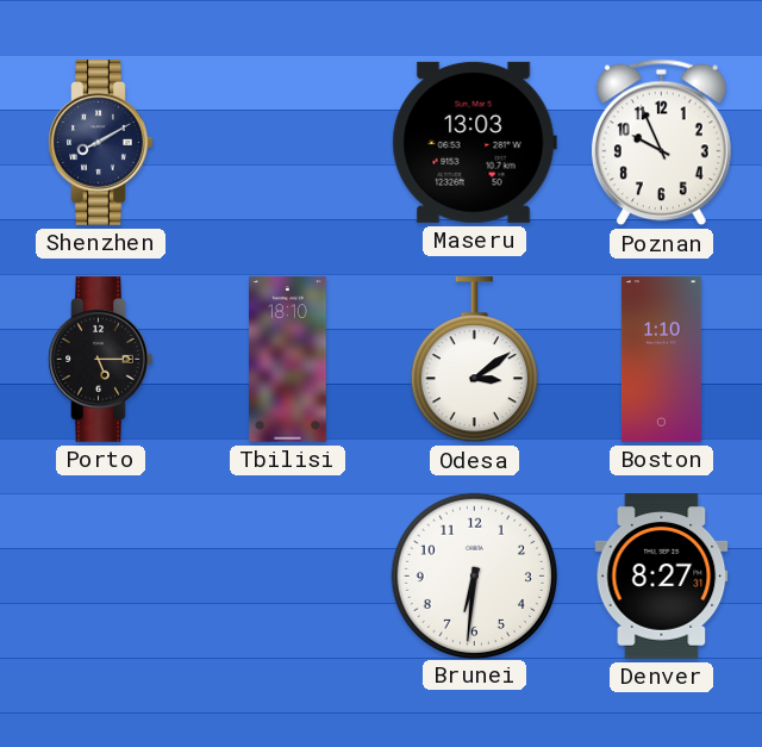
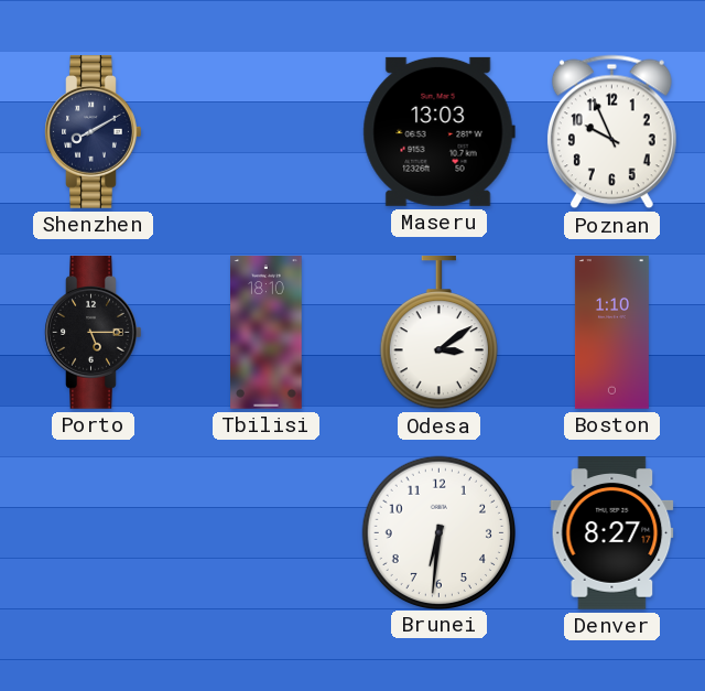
Denver: 8:27:31 -> 8:27:17
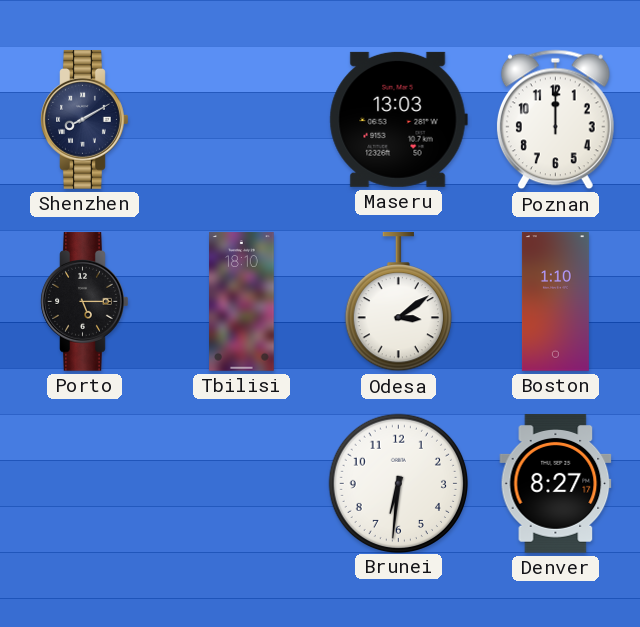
Poznan: 9:56 -> 12:00
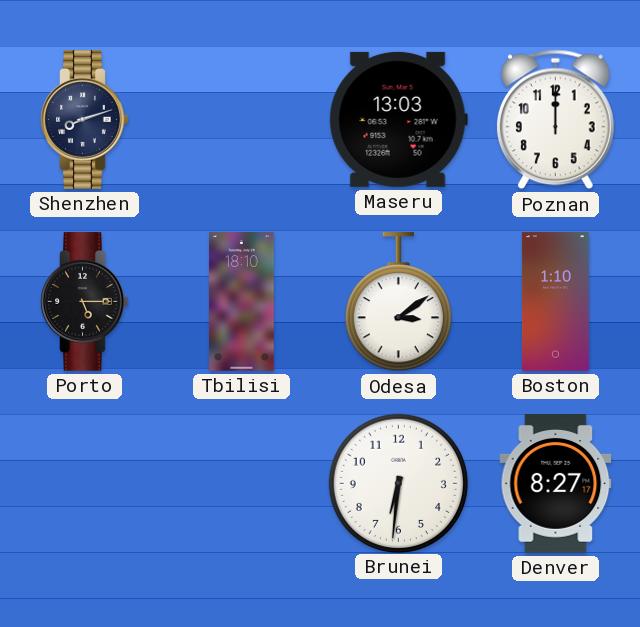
Shenzhen: 8:10 -> 8:12
